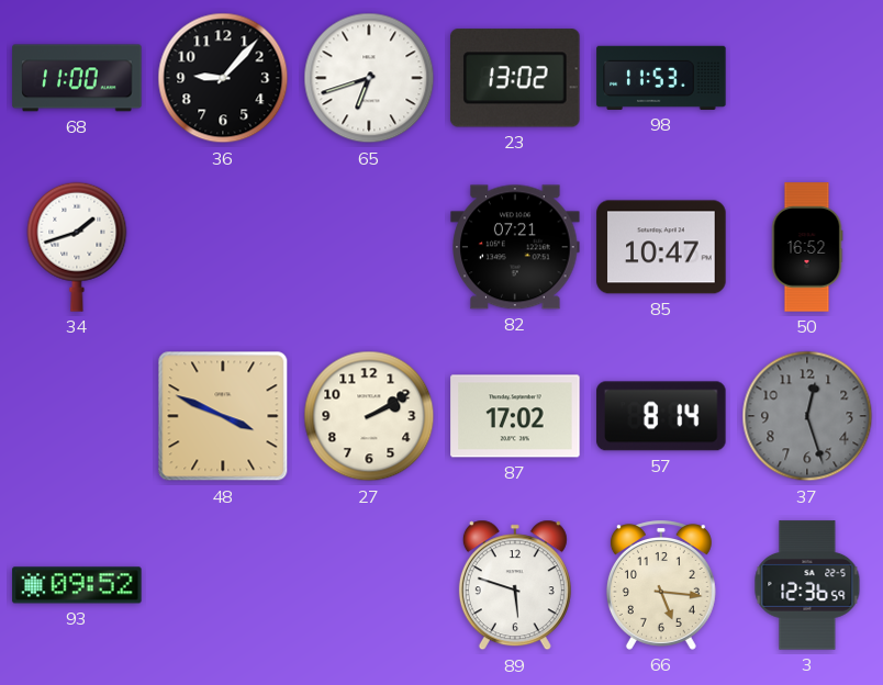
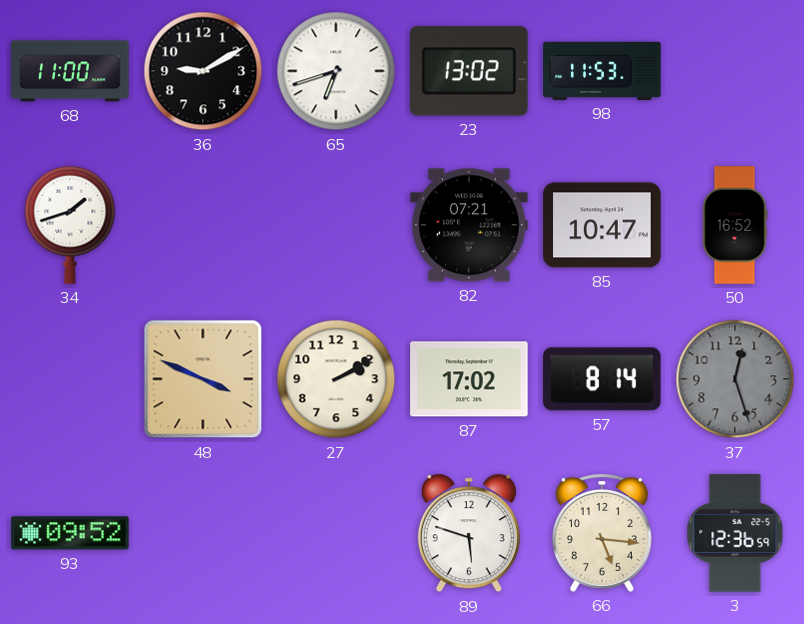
36: 9:07 -> 9:10
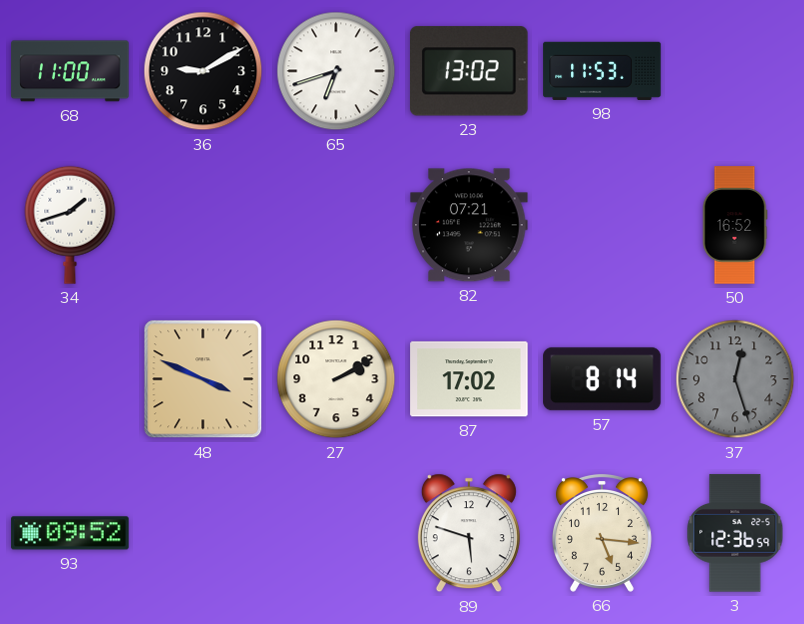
85: 10:47 -> none
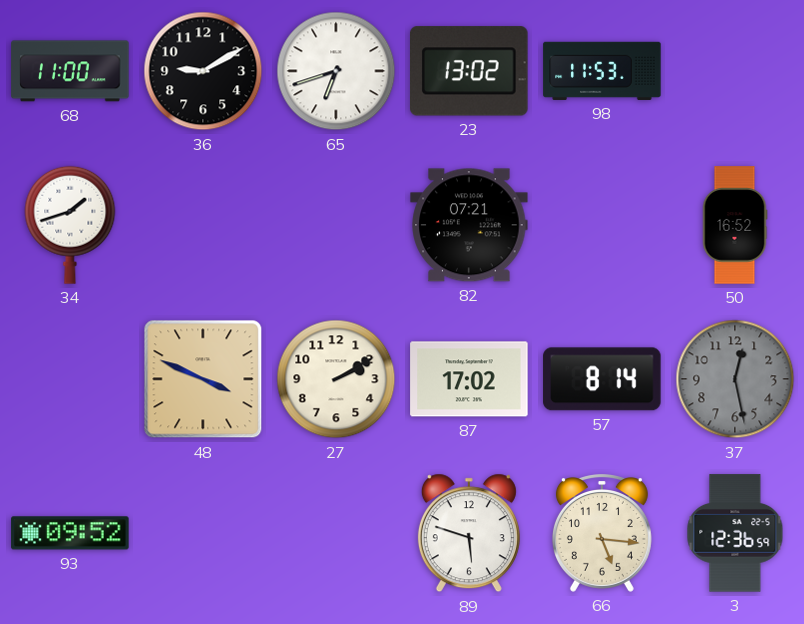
37: 12:27 -> 12:28
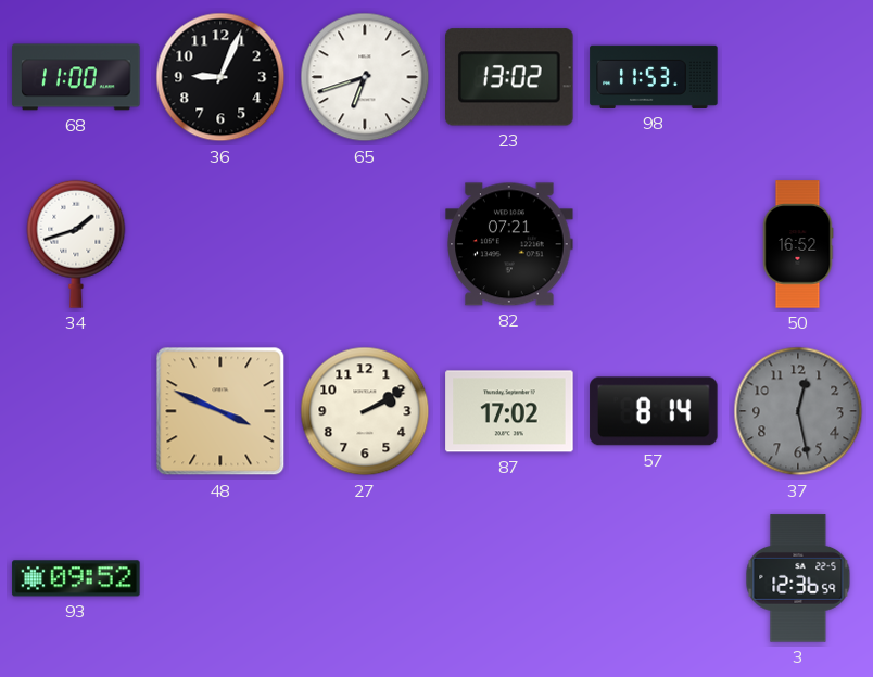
36: 9:10 -> 9:04
89: 5:48 -> none
66: 5:16 -> none
